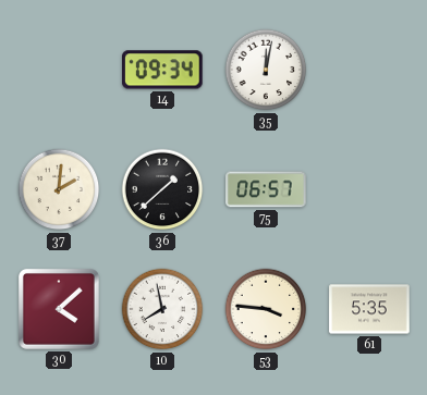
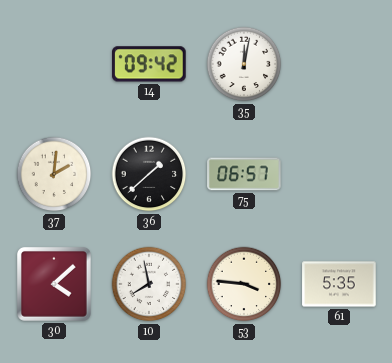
14: 09:34 -> 09:42
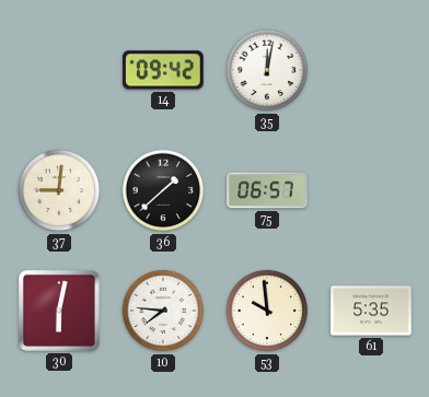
37: 2:01 -> 9:01
30: 4:08 -> 6:02
10: 7:58 -> 7:46
53: 3:46 -> 9:59
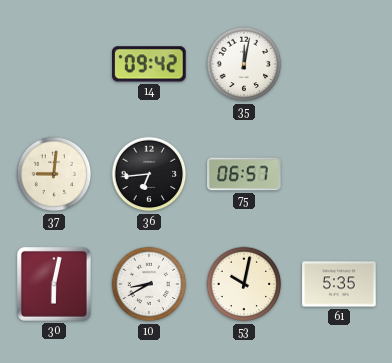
36: 1:38 -> 6:44
10: 7:46 -> 8:40
53: 9:59 -> 10:02
